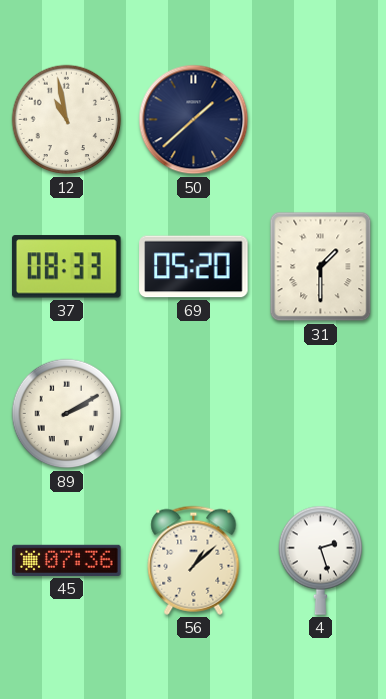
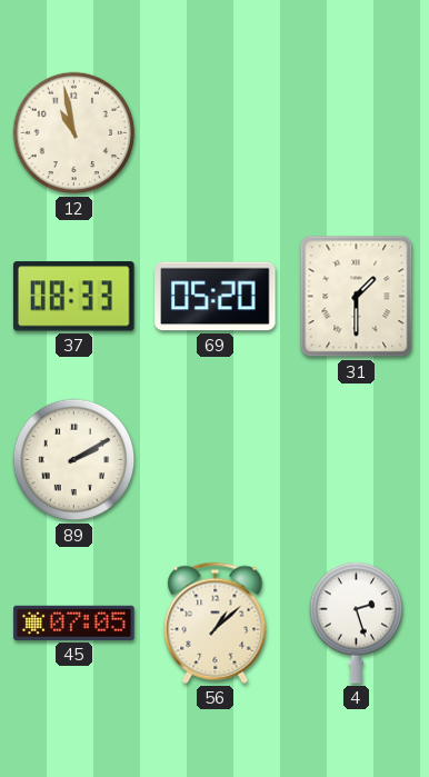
50: 1:38 -> none
45: 07:36 -> 07:05
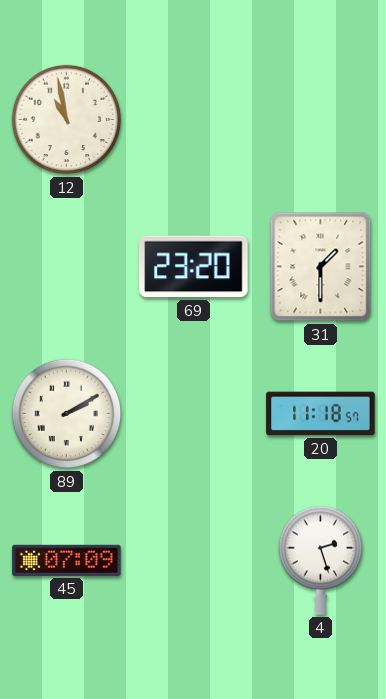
37: 08:33 -> none
69: 05:20 -> 23:20
20: none -> 11:18
45: 07:05 -> 07:09
56: 1:08 -> none
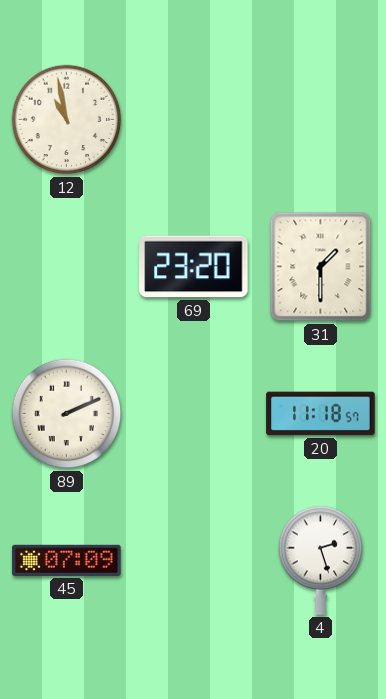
89: 2:10 -> 2:11
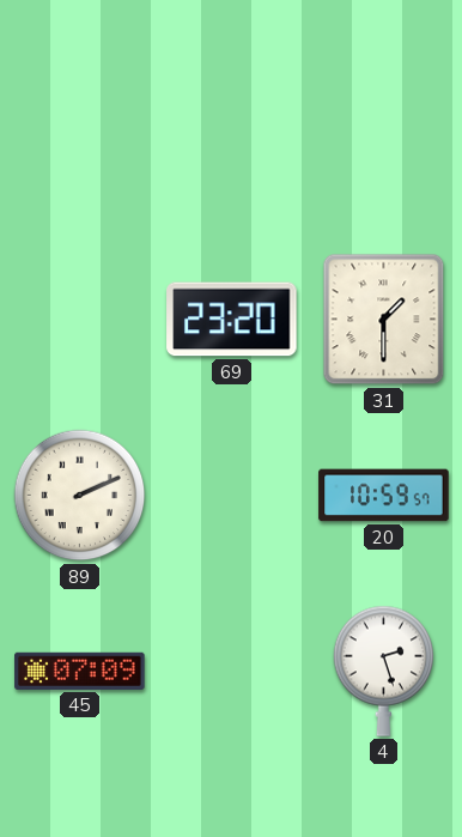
12: 10:58 -> none
20: 11:18 -> 10:59
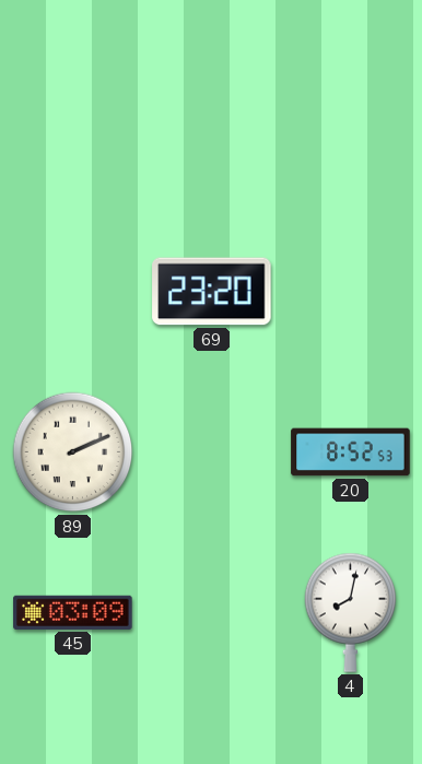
31: 1:30 -> none
20: 10:59 -> 8:52
45: 07:09 -> 03:09
4: 2:27 -> 8:02
